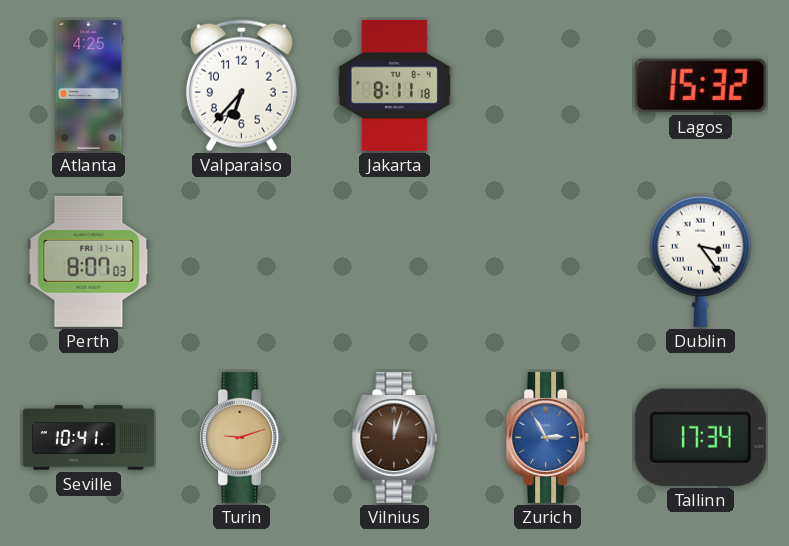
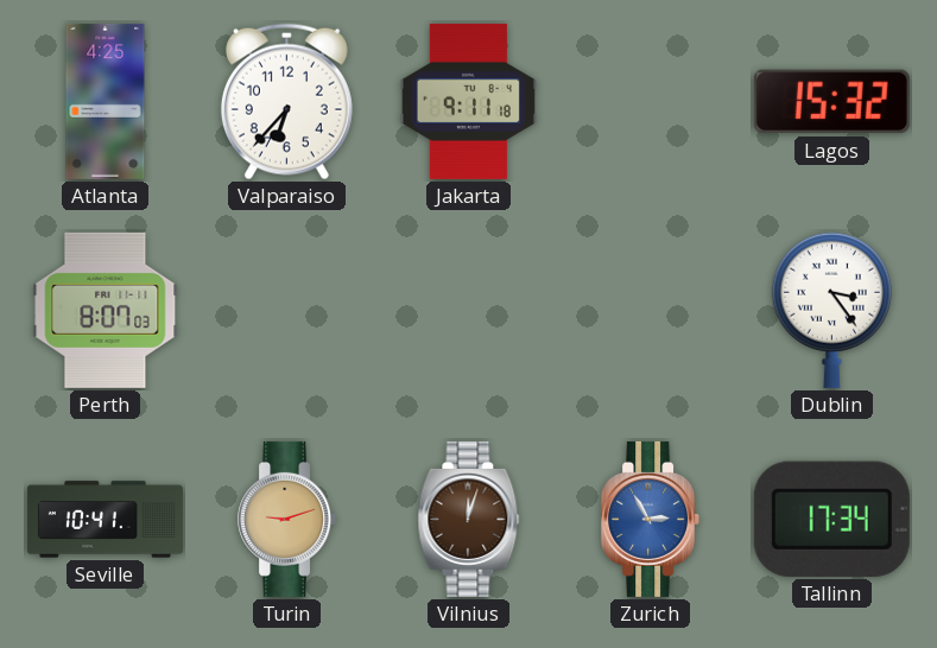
Jakarta: 8:11 -> 9:11
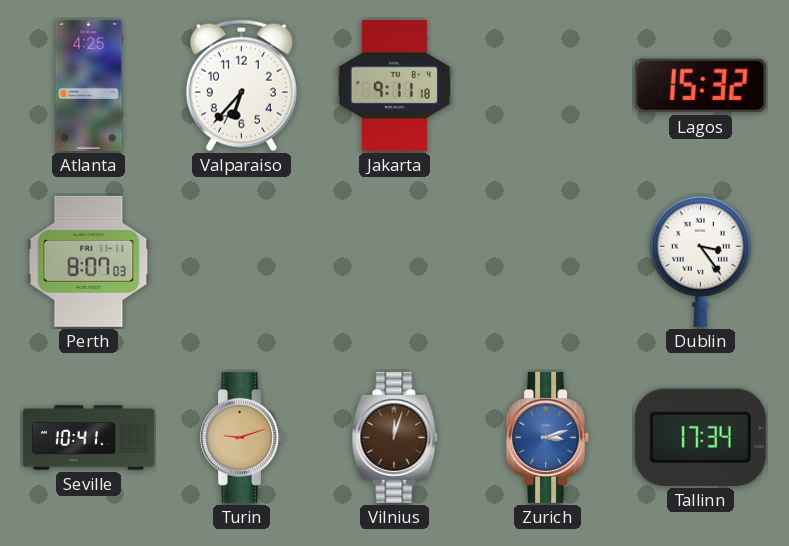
Zurich: 2:55 -> 3:12
